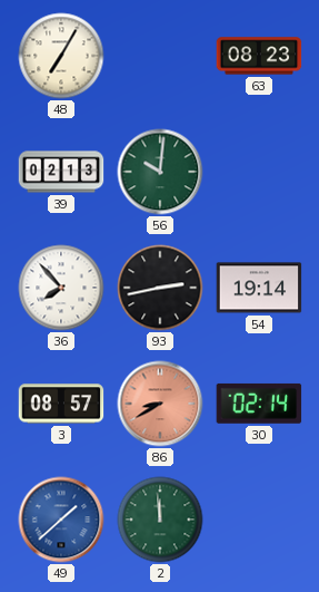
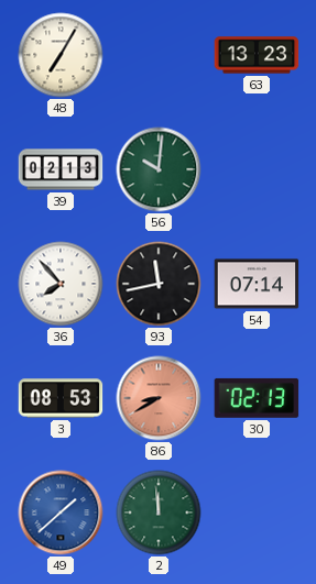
63: 08:23 -> 13:23
93: 2:43 -> 11:43
54: 19:14 -> 07:14
3: 08:57 -> 08:53
30: 02:14 -> 02:13
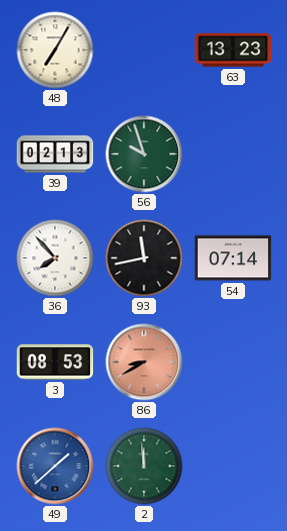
56: 10:01 -> 9:57
30: 02:13 -> none
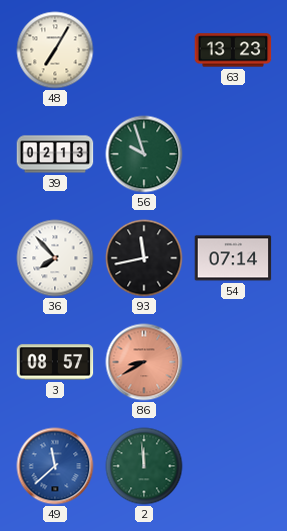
3: 08:53 -> 08:57
49: 1:38 -> 11:38
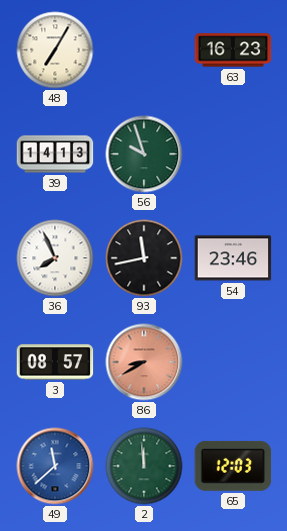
63: 13:23 -> 16:23
39: 02:13 -> 14:13
36: 7:53 -> 7:56
54: 07:14 -> 23:46
65: none -> 12:03
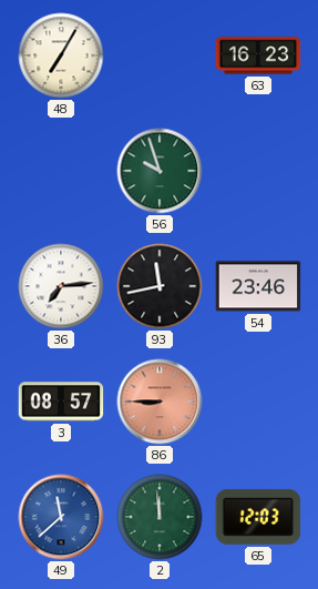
39: 14:13 -> none
36: 7:56 -> 7:14
86: 8:40 -> 8:45
